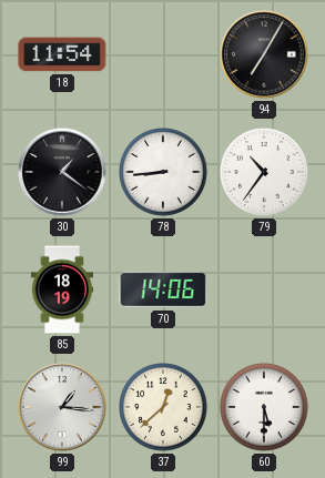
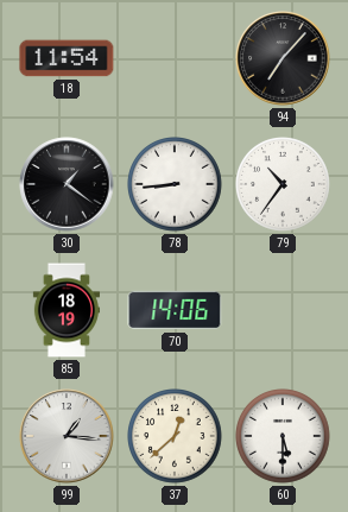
94: 7:05 -> 7:07
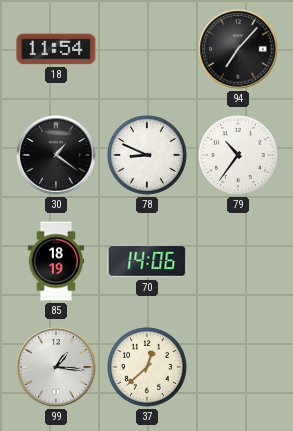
78: 8:44 -> 8:49
60: 5:30 -> none
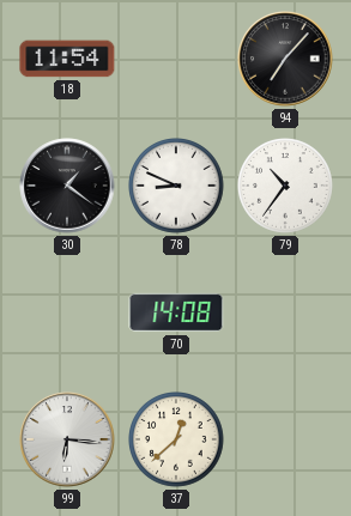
85: 18:19 -> none
70: 14:06 -> 14:08
99: 1:16 -> 6:16
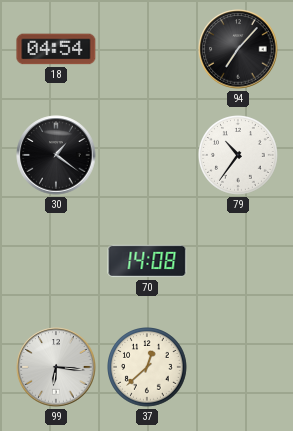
18: 11:54 -> 04:54
78: 8:49 -> none
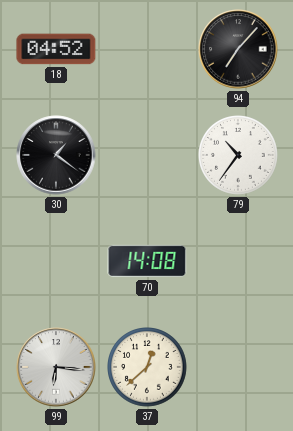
18: 04:54 -> 04:52
